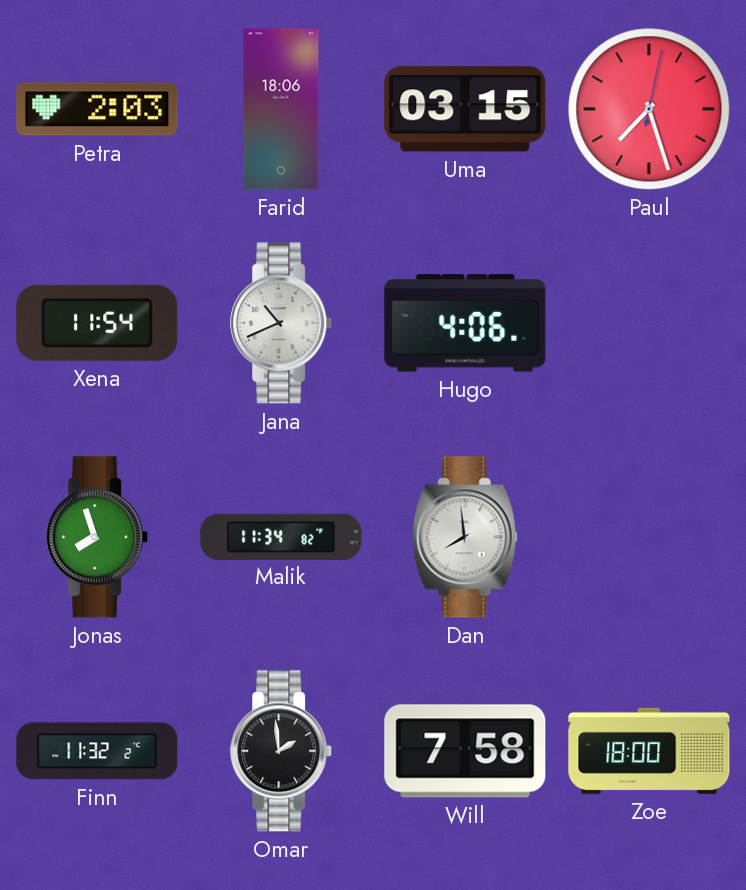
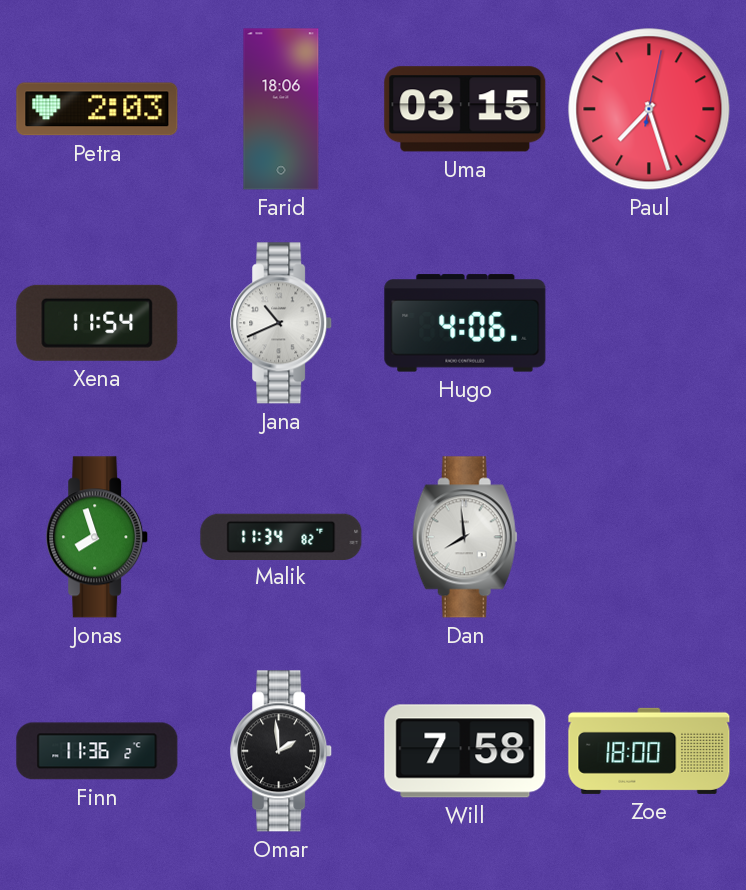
Finn: 11:32 -> 11:36
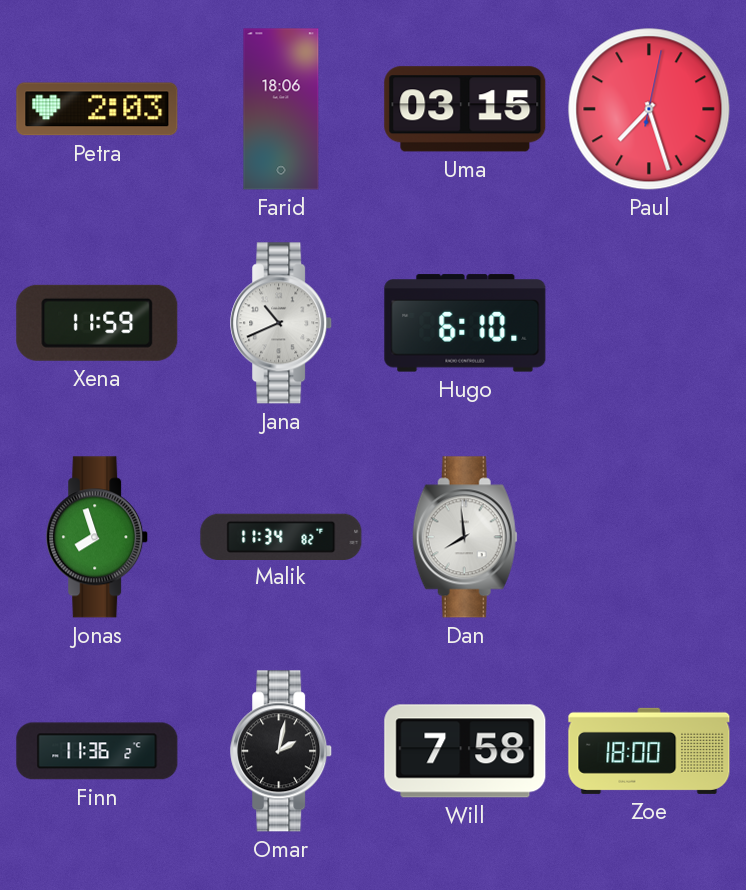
Xena: 11:54 -> 11:59
Hugo: 4:06 -> 6:10
Omar: 1:59 -> 2:02
